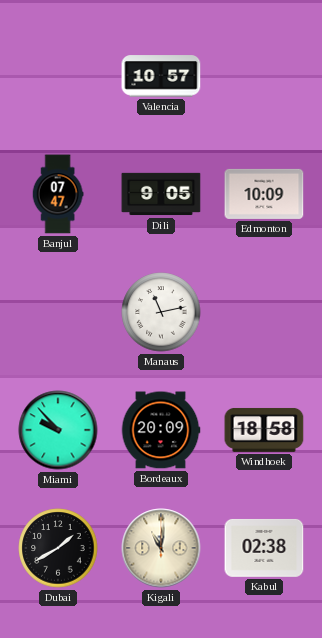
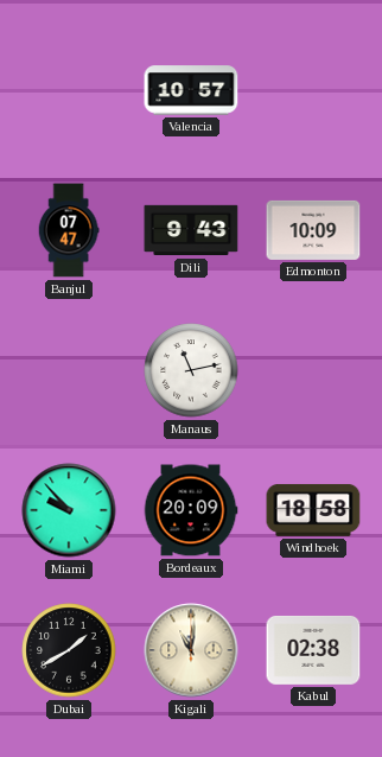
Dili: 9:05 -> 9:43
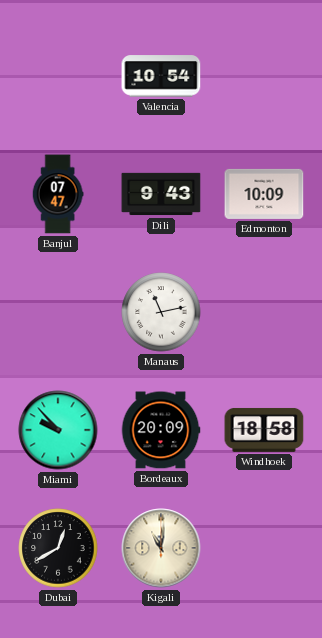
Valencia: 10:57 -> 10:54
Dubai: 1:40 -> 12:40
Kabul: 02:38 -> none
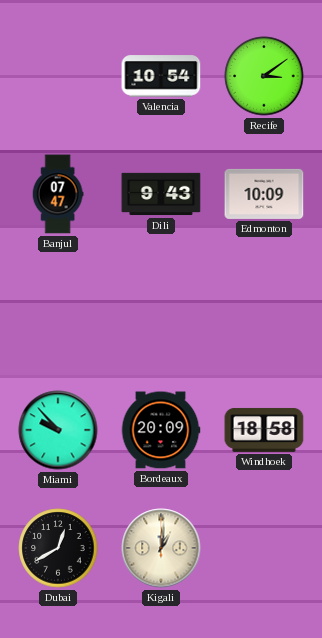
Recife: none -> 3:09
Manaus: 11:13 -> none
Kigali: 11:01 -> 1:01
